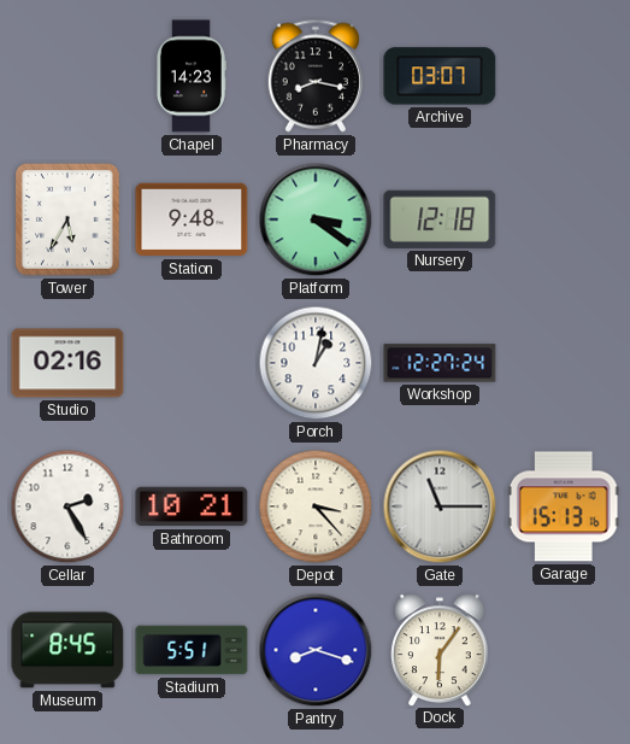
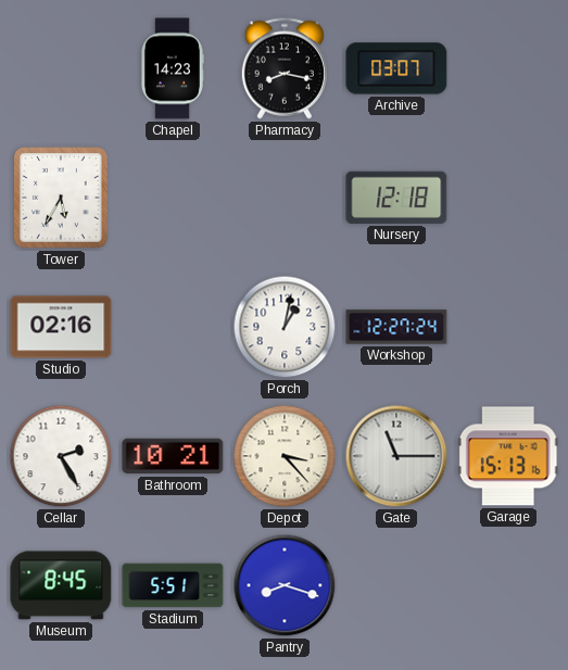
Station: 9:48 -> none
Platform: 3:21 -> none
Dock: 6:06 -> none
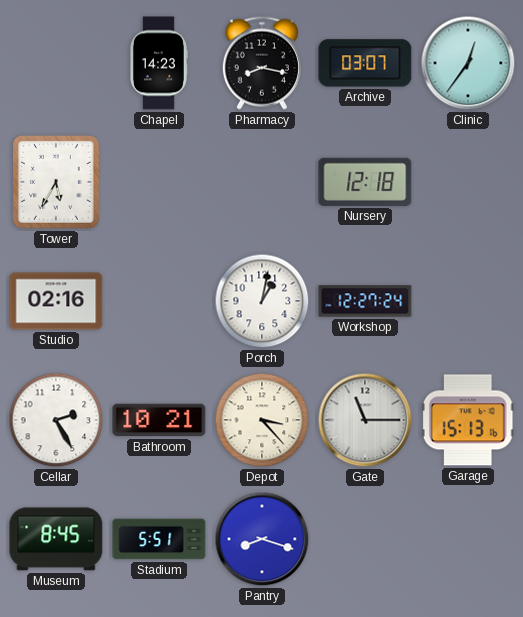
Clinic: none -> 12:36
